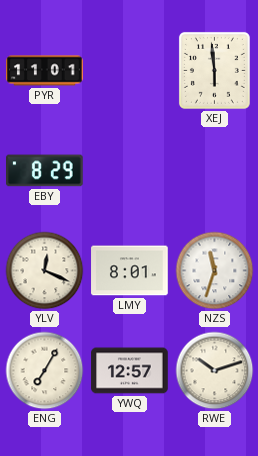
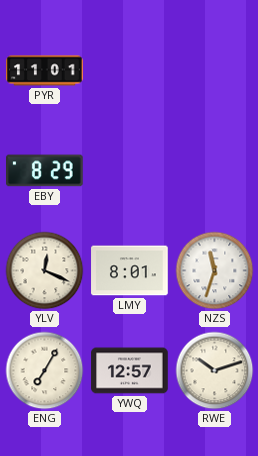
XEJ: 5:59 -> none
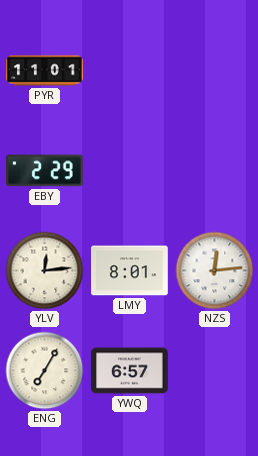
EBY: 8:29 -> 2:29
YLV: 12:19 -> 12:14
NZS: 11:33 -> 12:14
YWQ: 12:57 -> 6:57
RWE: 10:12 -> none
